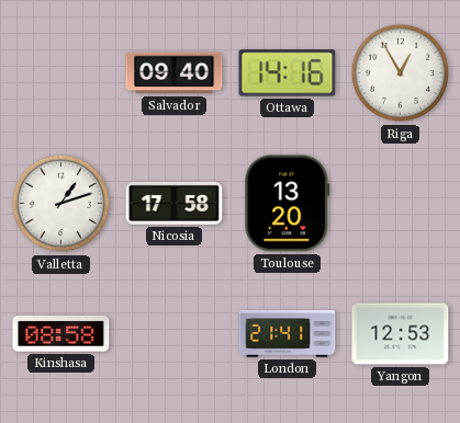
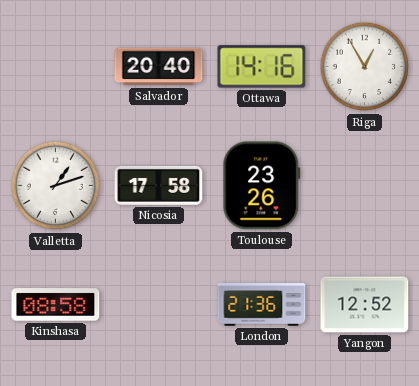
Salvador: 09:40 -> 20:40
Toulouse: 13:20 -> 23:26
London: 21:41 -> 21:36
Yangon: 12:53 -> 12:52
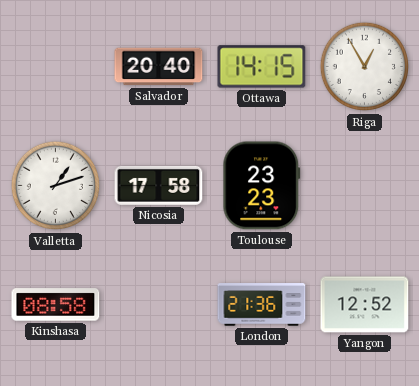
Ottawa: 14:16 -> 14:15
Toulouse: 23:26 -> 23:23
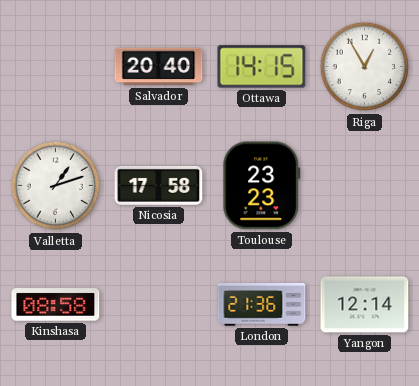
Yangon: 12:52 -> 12:14
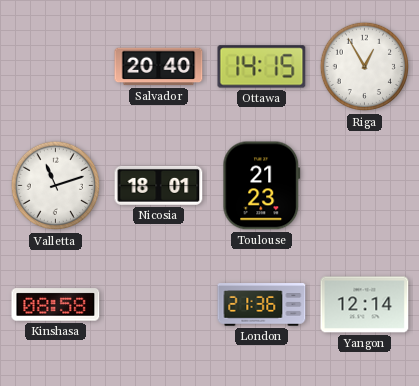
Valletta: 1:12 -> 11:12
Nicosia: 17:58 -> 18:01
Toulouse: 23:23 -> 21:23
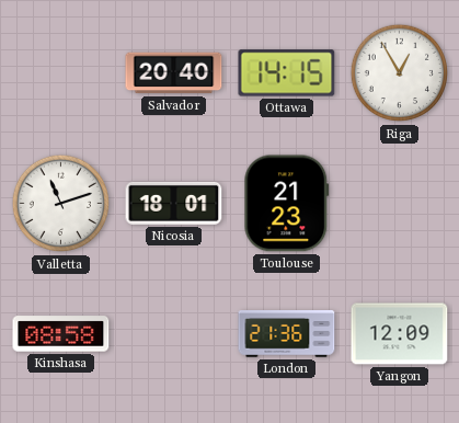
Yangon: 12:14 -> 12:09
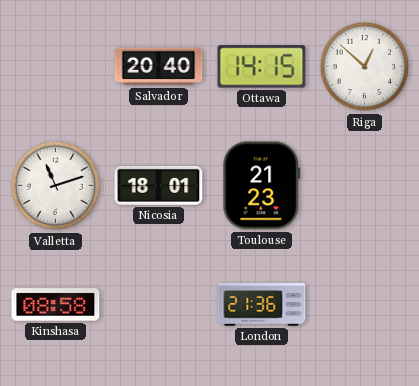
Riga: 12:55 -> 12:52
Yangon: 12:09 -> none
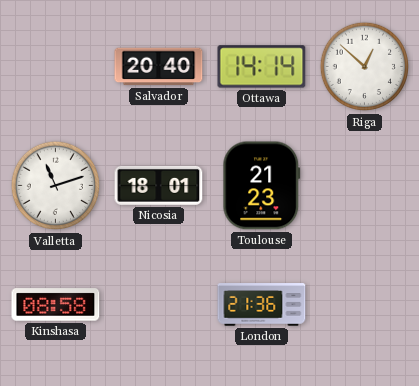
Ottawa: 14:15 -> 14:14
